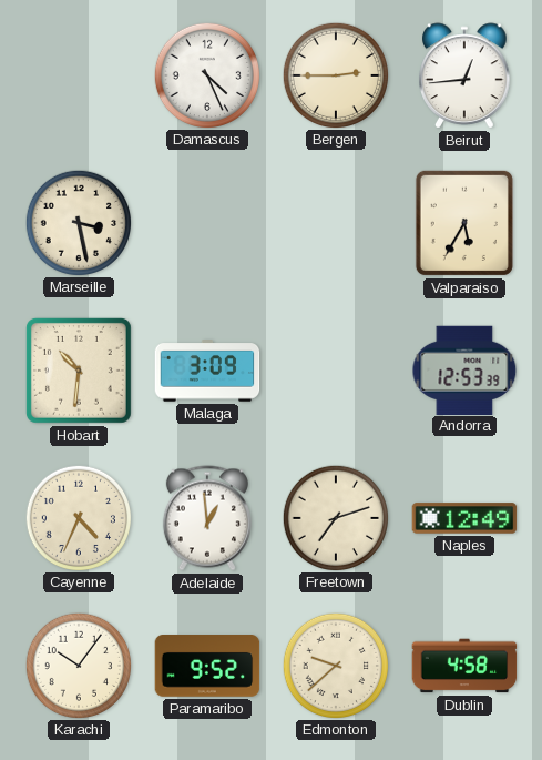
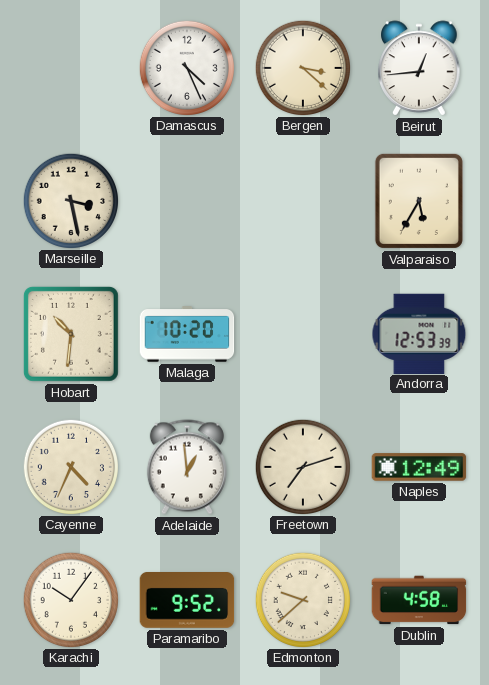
Bergen: 2:45 -> 3:22
Malaga: 3:09 -> 10:20
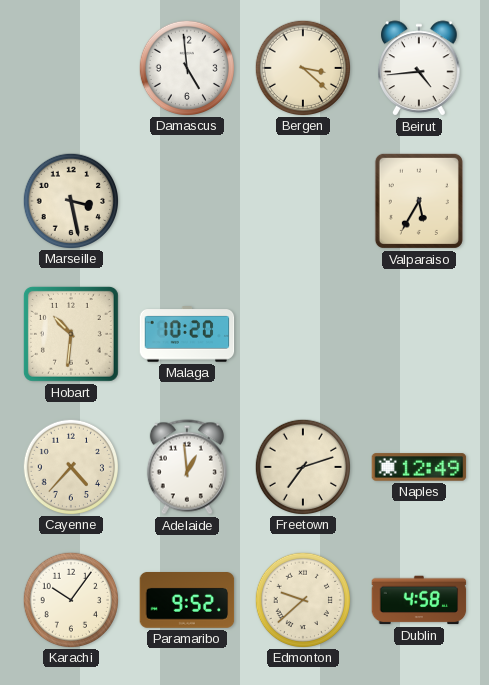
Damascus: 4:26 -> 4:59
Beirut: 12:44 -> 4:44
Andorra: 12:53 -> none
Cayenne: 4:34 -> 4:37
